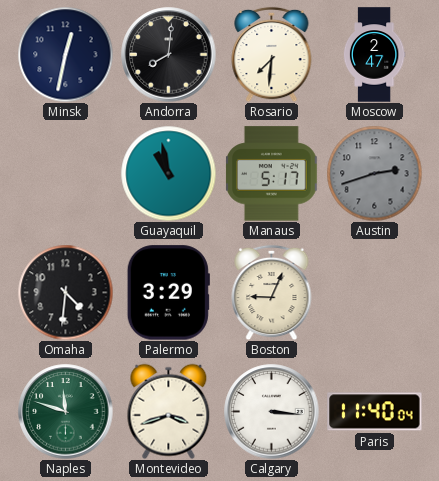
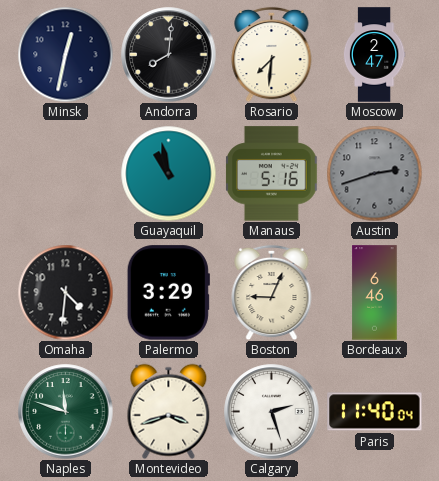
Manaus: 5:17 -> 5:16
Bordeaux: none -> 6:46
Calgary: 3:16 -> 2:27
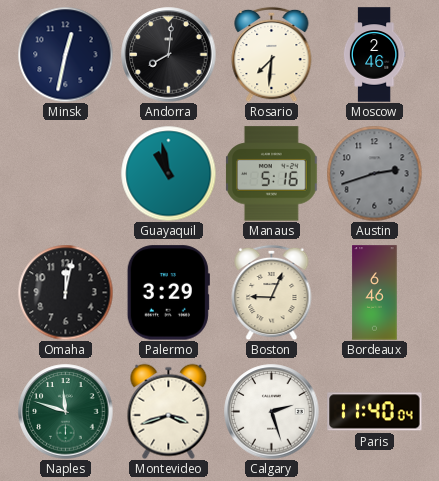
Moscow: 2:47 -> 2:46
Omaha: 4:31 -> 12:02
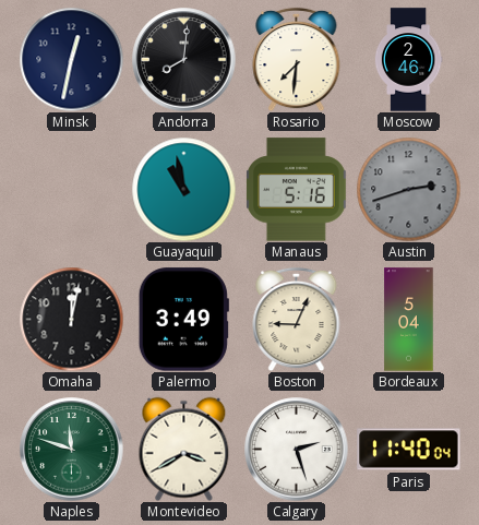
Palermo: 3:29 -> 3:49
Bordeaux: 6:46 -> 5:04
Montevideo: 3:42 -> 3:40
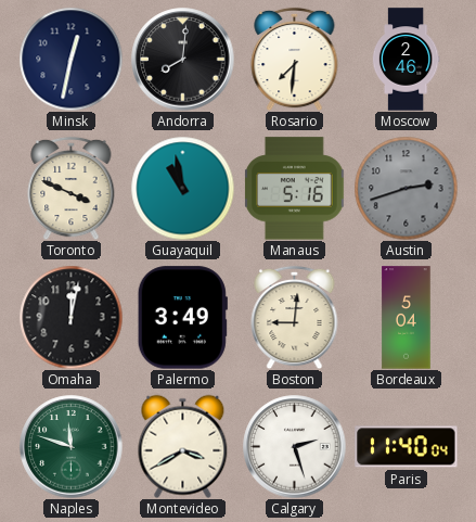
Toronto: none -> 3:49
Boston: 9:04 -> 9:01
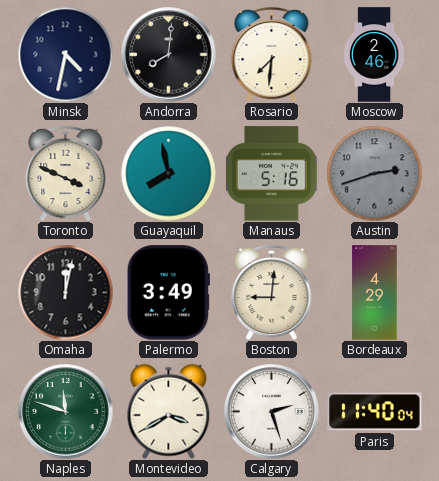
Minsk: 12:32 -> 4:32
Guayaquil: 10:58 -> 7:58
Bordeaux: 5:04 -> 4:29
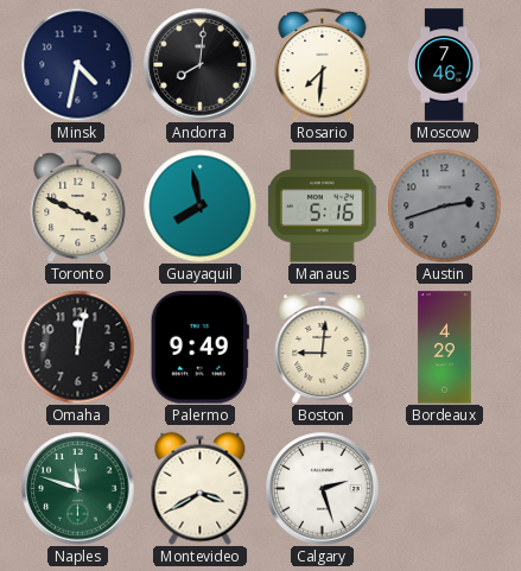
Moscow: 2:46 -> 7:46
Palermo: 3:49 -> 9:49
Paris: 11:40 -> none
